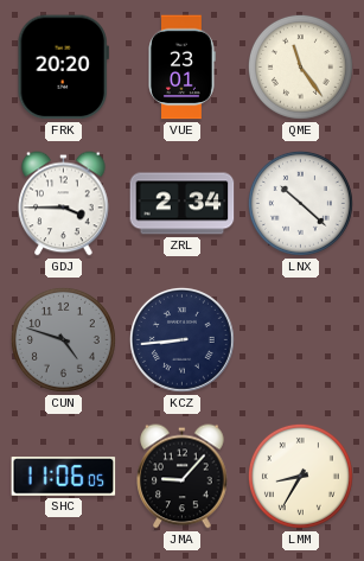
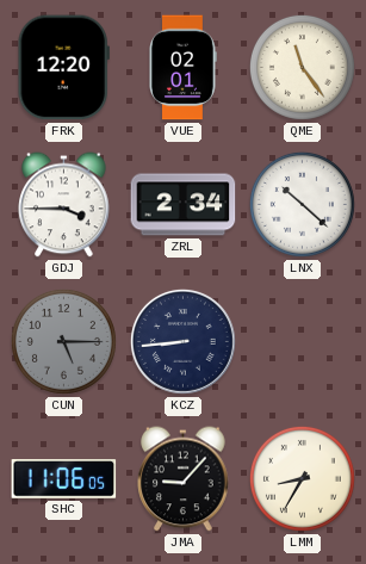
FRK: 20:20 -> 12:20
VUE: 23:01 -> 02:01
CUN: 4:48 -> 5:15
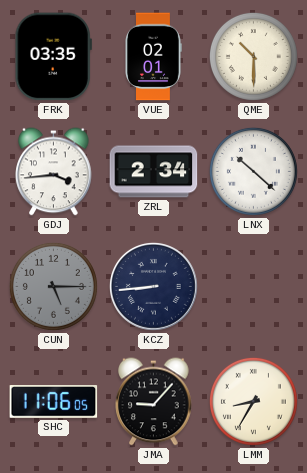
FRK: 12:20 -> 03:35
QME: 11:24 -> 10:30
GDJ: 3:45 -> 3:44
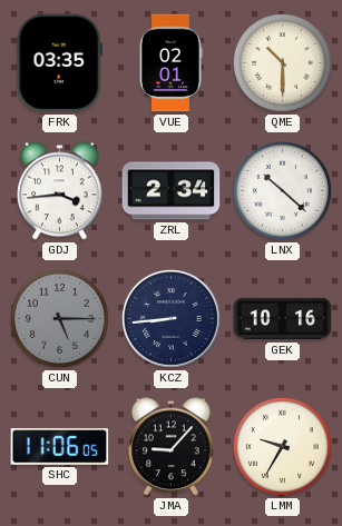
GEK: none -> 10:16
LMM: 8:35 -> 9:35
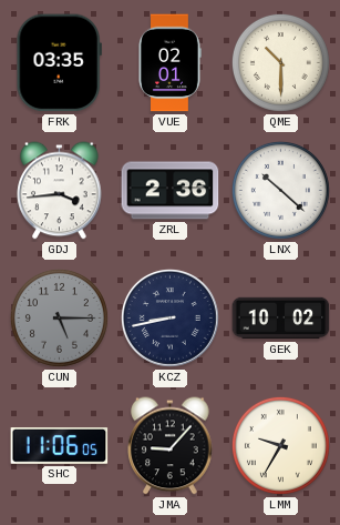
ZRL: 2:34 -> 2:36
KCZ: 8:44 -> 8:43
GEK: 10:16 -> 10:02
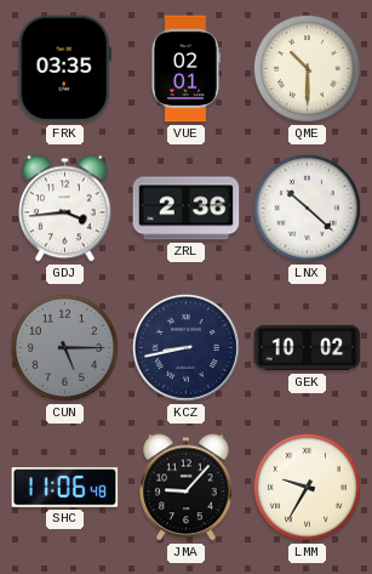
SHC: 11:06:05 -> 11:06:48
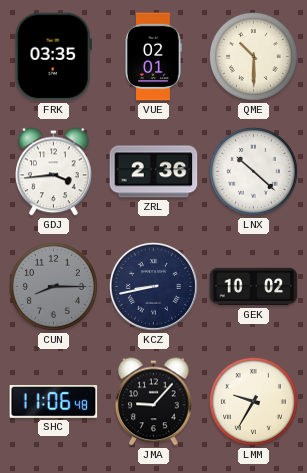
CUN: 5:15 -> 8:15
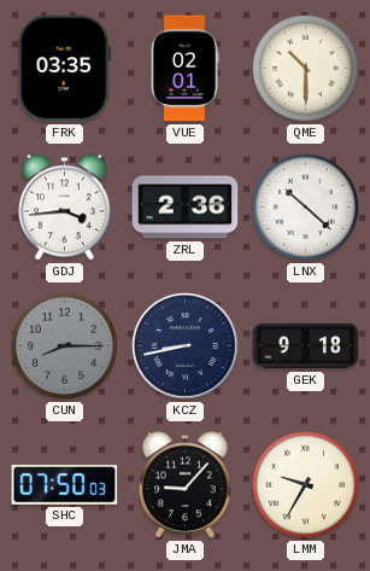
GEK: 10:02 -> 9:18
SHC: 11:06 -> 07:50
